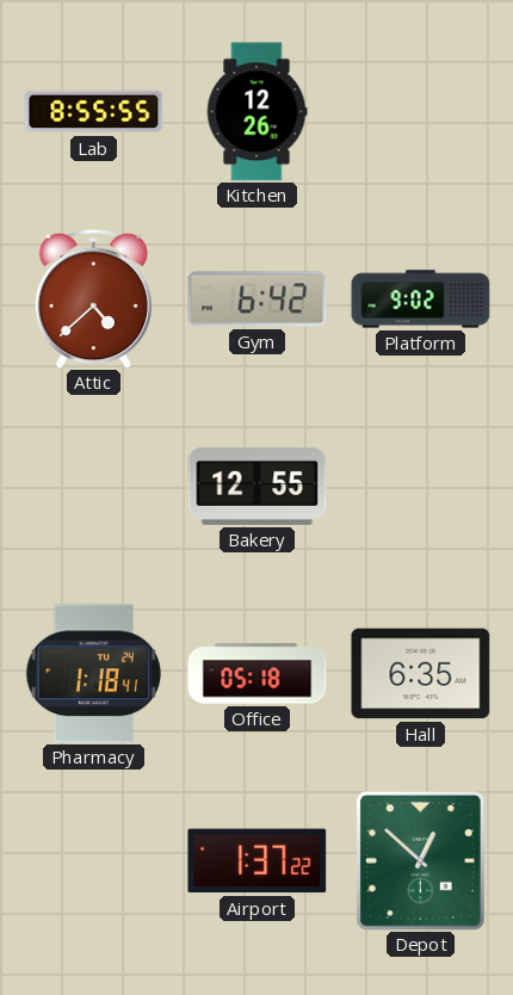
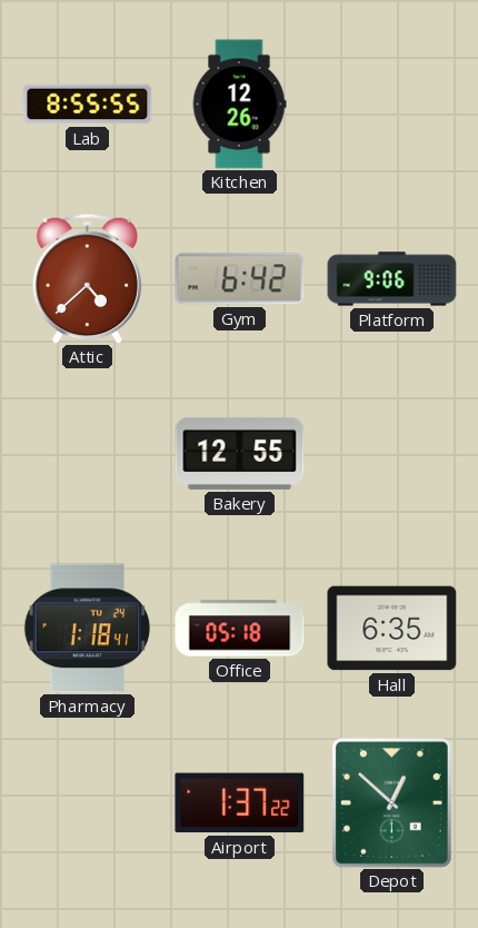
Platform: 9:02 -> 9:06
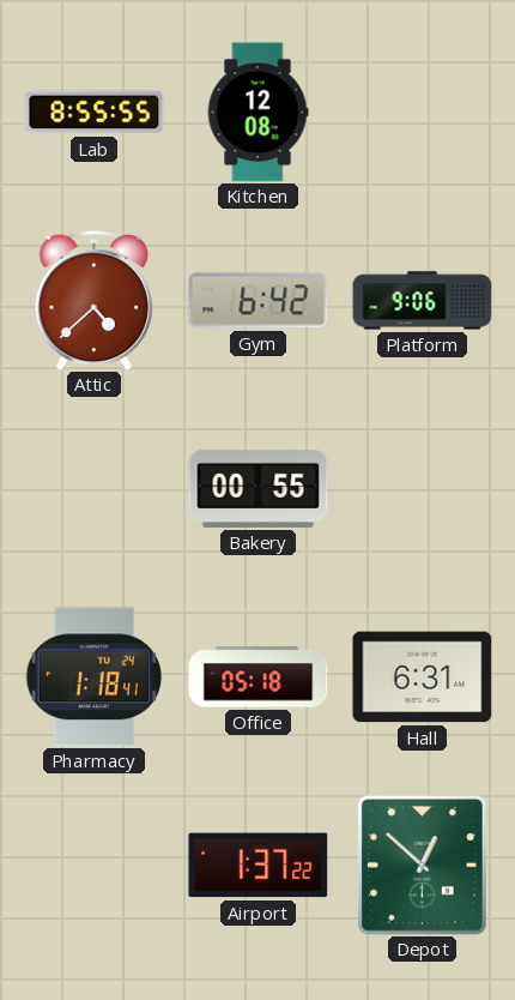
Kitchen: 12:26 -> 12:08
Bakery: 12:55 -> 00:55
Hall: 6:35 -> 6:31
